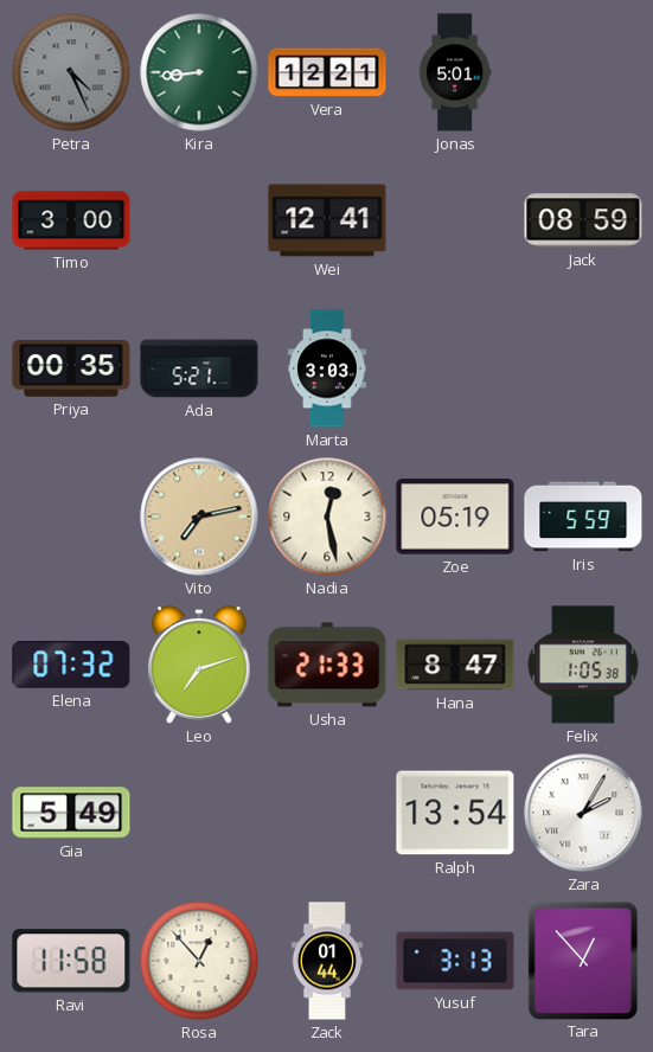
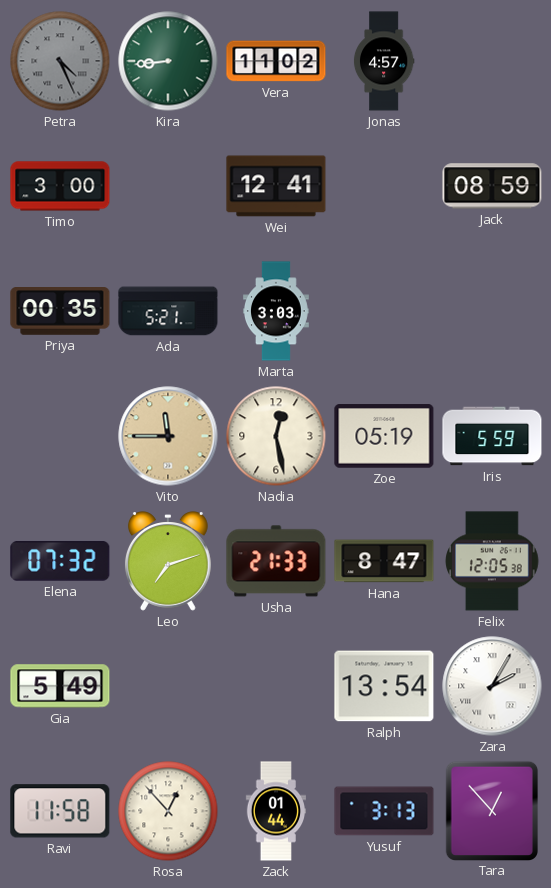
Vera: 12:21 -> 11:02
Jonas: 5:01 -> 4:57
Vito: 7:13 -> 11:45
Felix: 1:05 -> 12:05
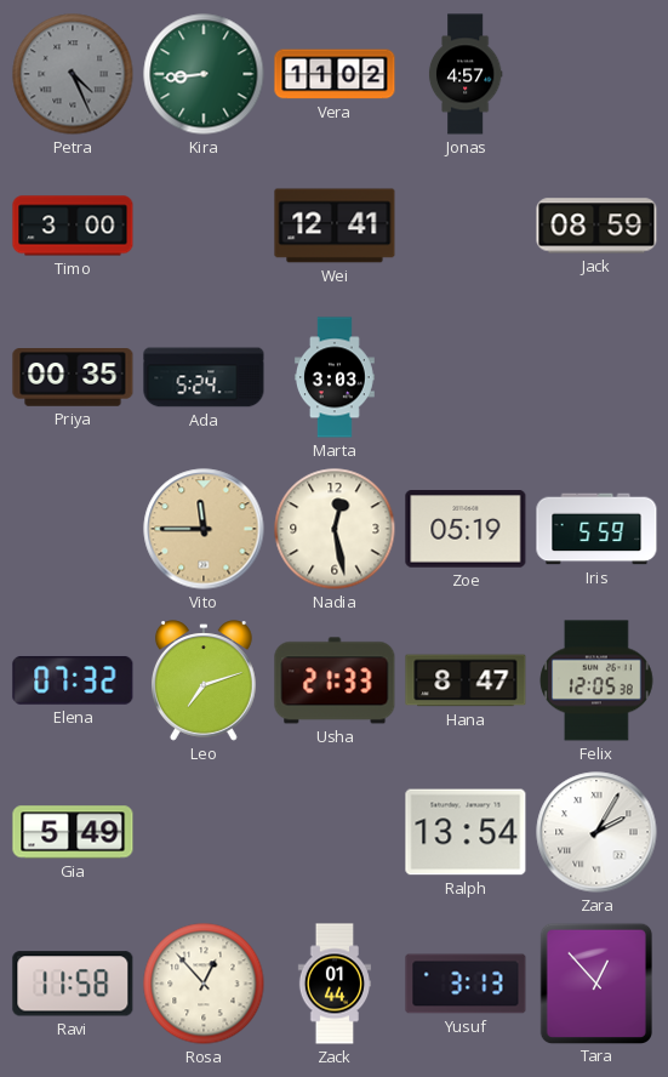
Ada: 5:21 -> 5:24
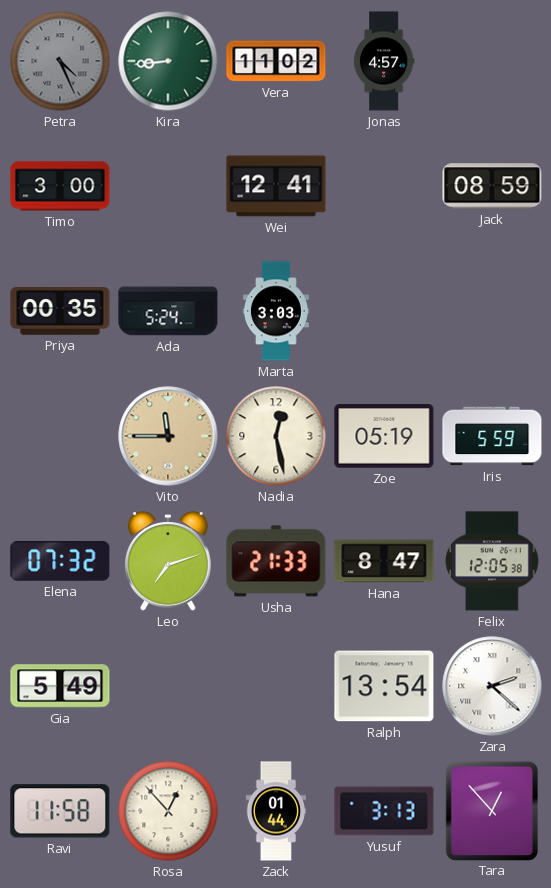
Zara: 2:05 -> 2:22
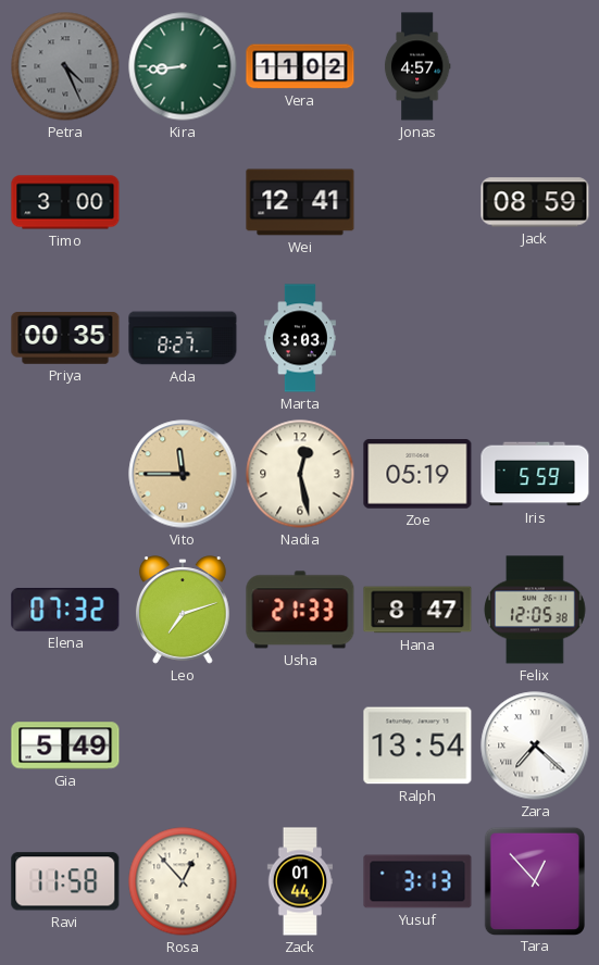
Ada: 5:24 -> 8:27
Zara: 2:22 -> 7:22
